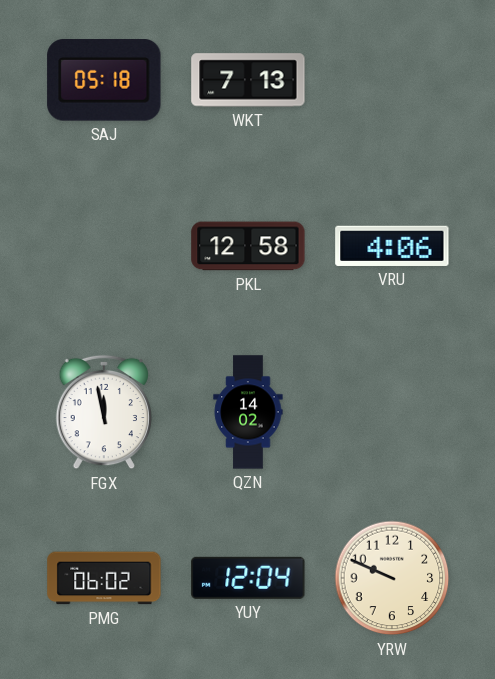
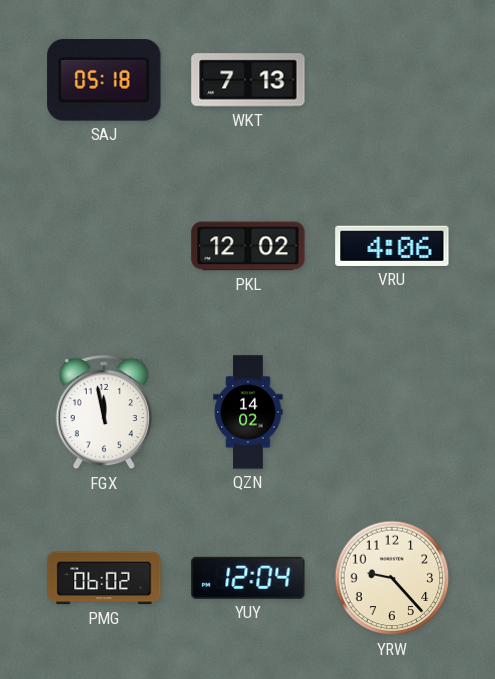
PKL: 12:58 -> 12:02
YRW: 9:49 -> 9:23
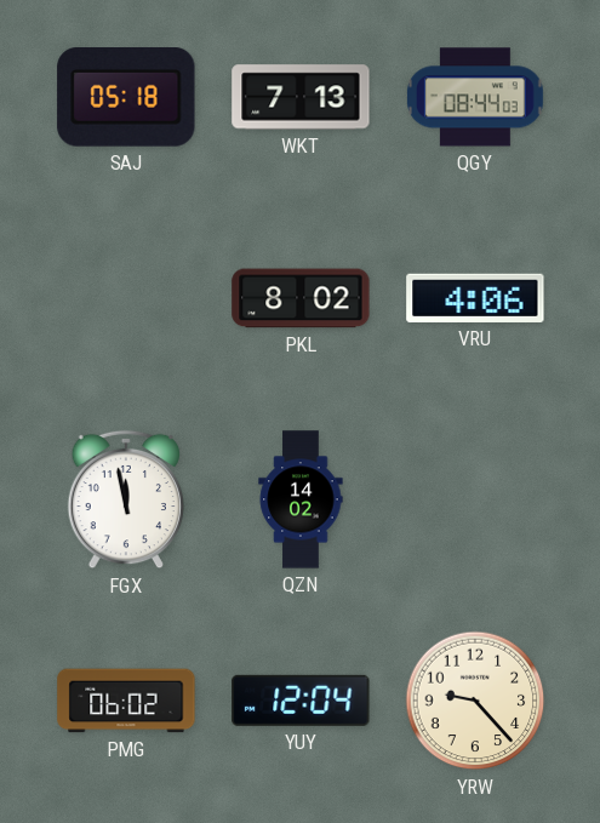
QGY: none -> 08:44
PKL: 12:02 -> 8:02
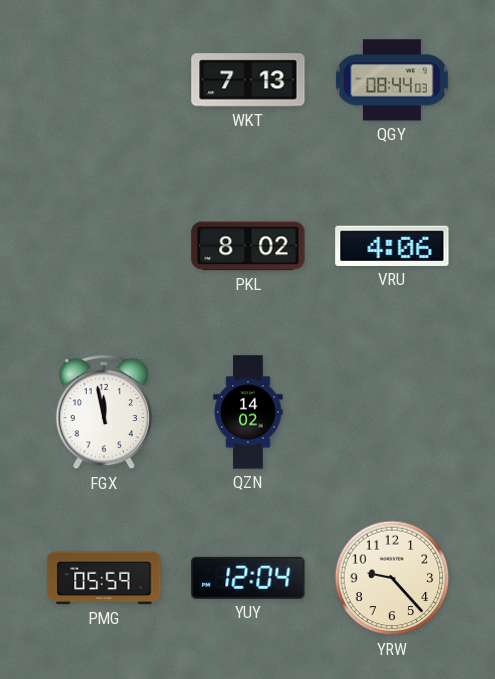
SAJ: 05:18 -> none
PMG: 06:02 -> 05:59
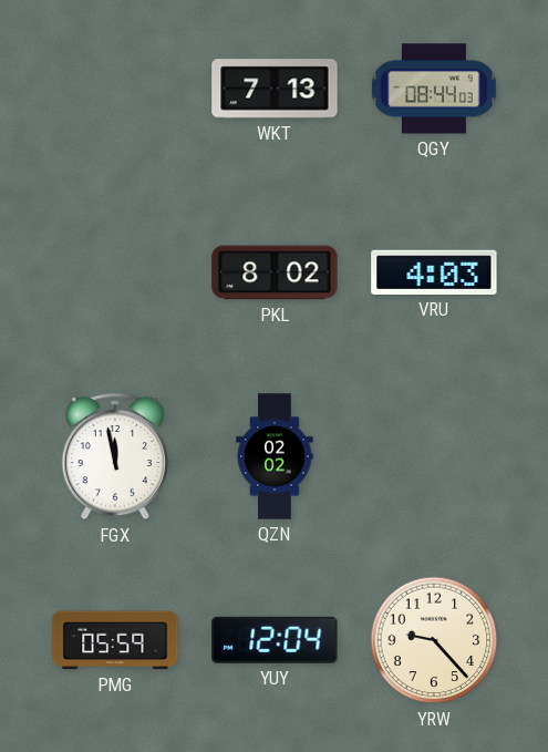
VRU: 4:06 -> 4:03
QZN: 14:02 -> 02:02
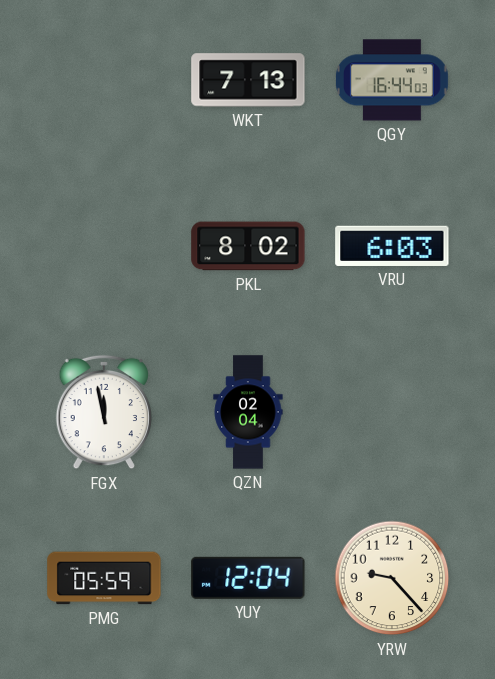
QGY: 08:44 -> 16:44
VRU: 4:03 -> 6:03
QZN: 02:02 -> 02:04
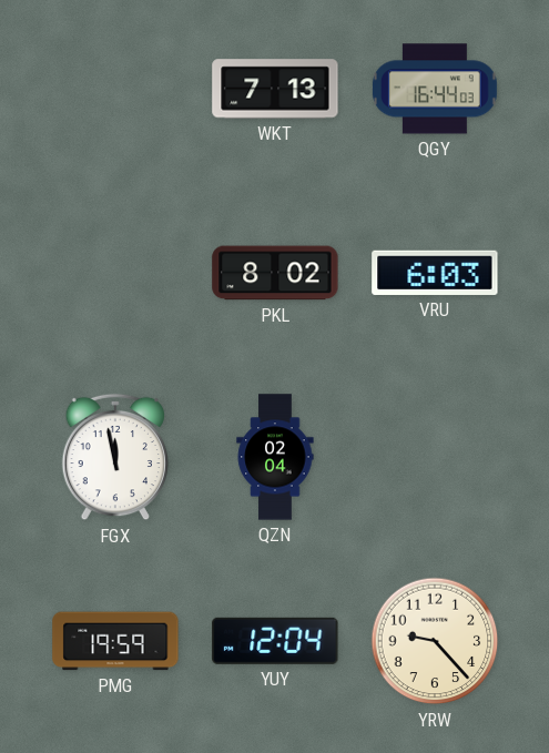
PMG: 05:59 -> 19:59
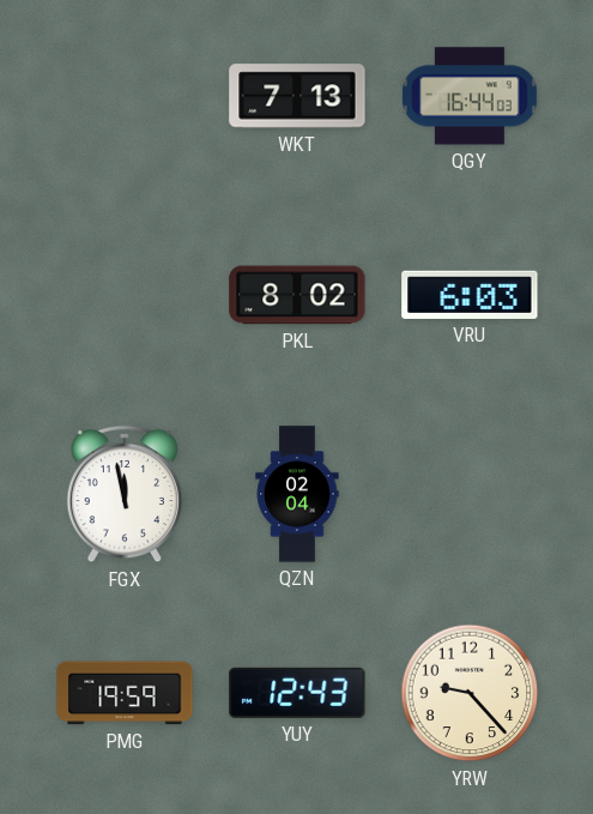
YUY: 12:04 -> 12:43
